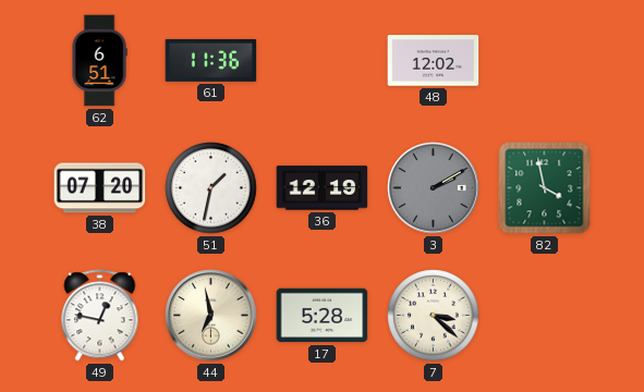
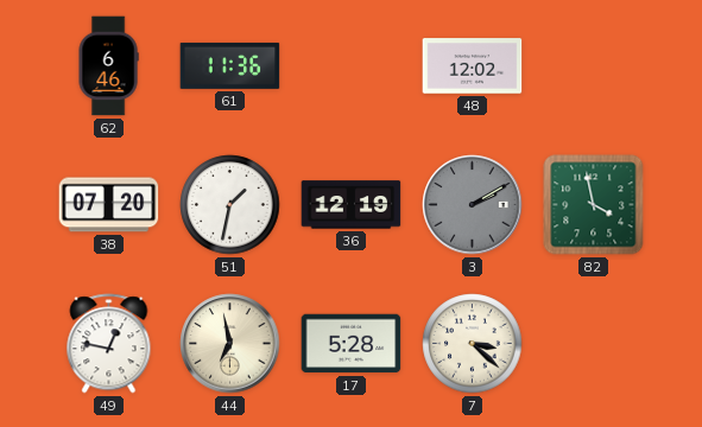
62: 6:51 -> 6:46
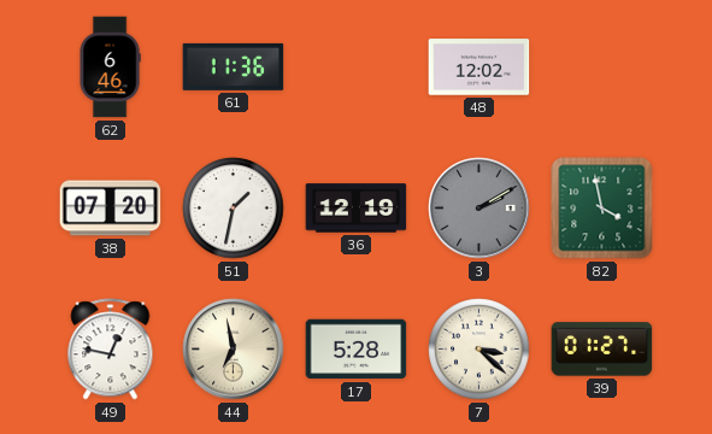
39: none -> 01:27
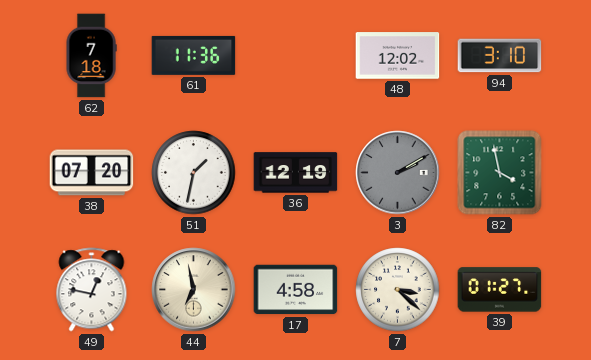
62: 6:46 -> 7:18
94: none -> 3:10
17: 5:28 -> 4:58
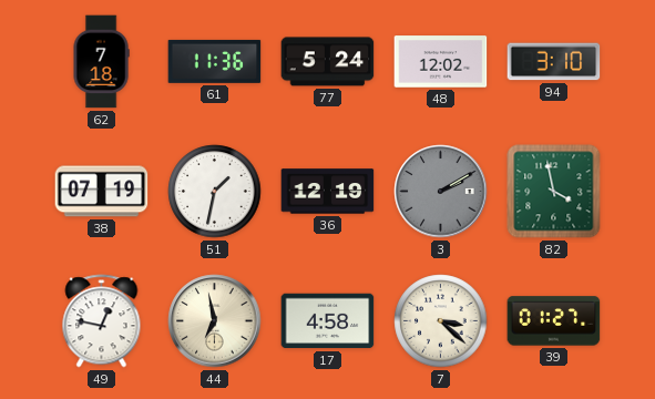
77: none -> 5:24
38: 07:20 -> 07:19
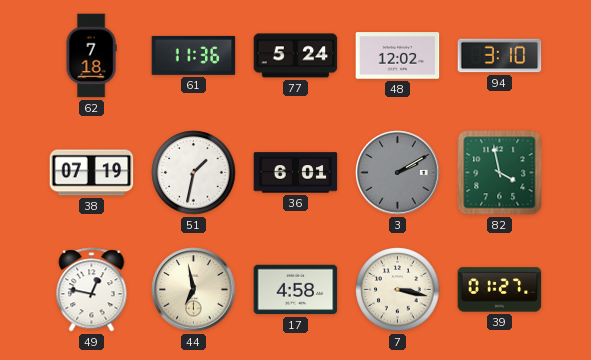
36: 12:19 -> 6:01
7: 3:22 -> 3:17
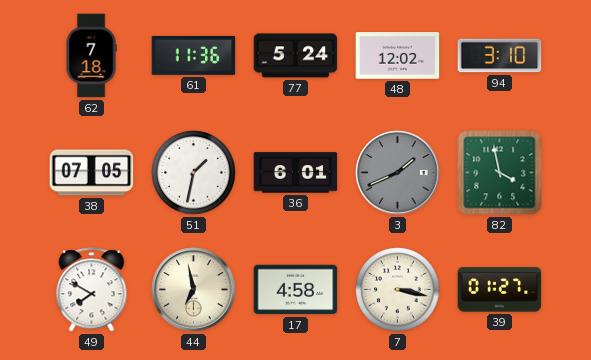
38: 07:19 -> 07:05
3: 2:10 -> 1:41
49: 12:47 -> 7:50
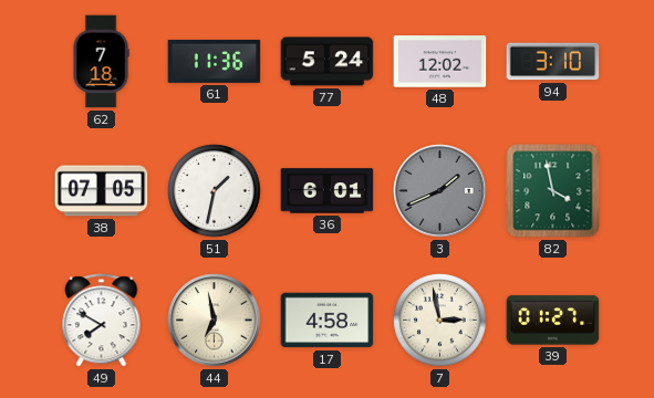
7: 3:17 -> 2:58
